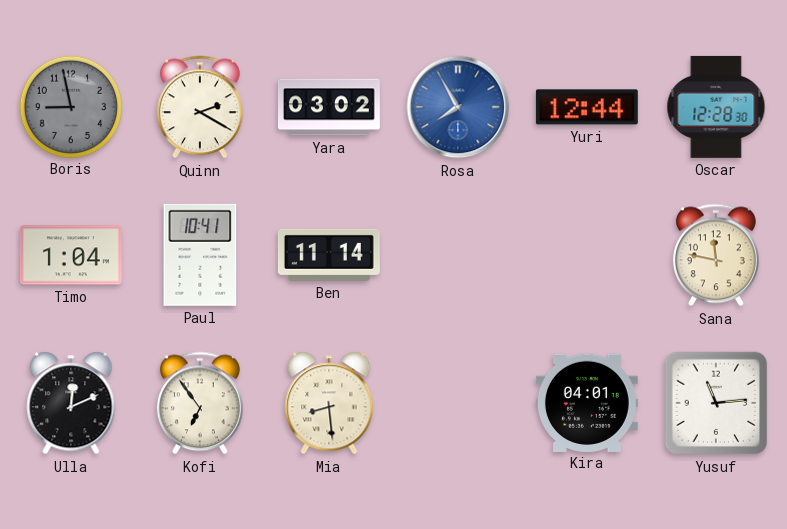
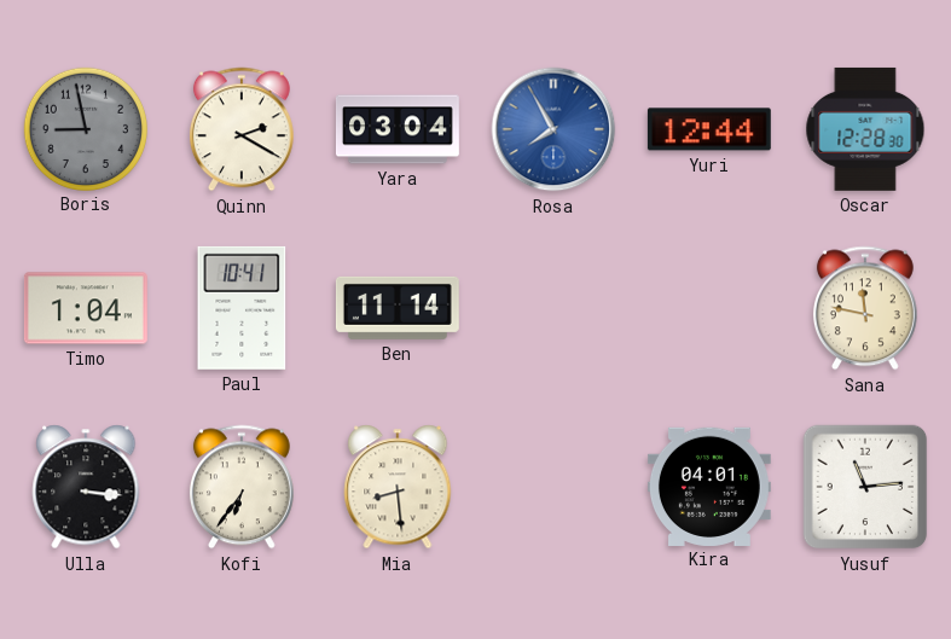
Yara: 03:02 -> 03:04
Ulla: 12:11 -> 3:16
Kofi: 6:54 -> 6:36
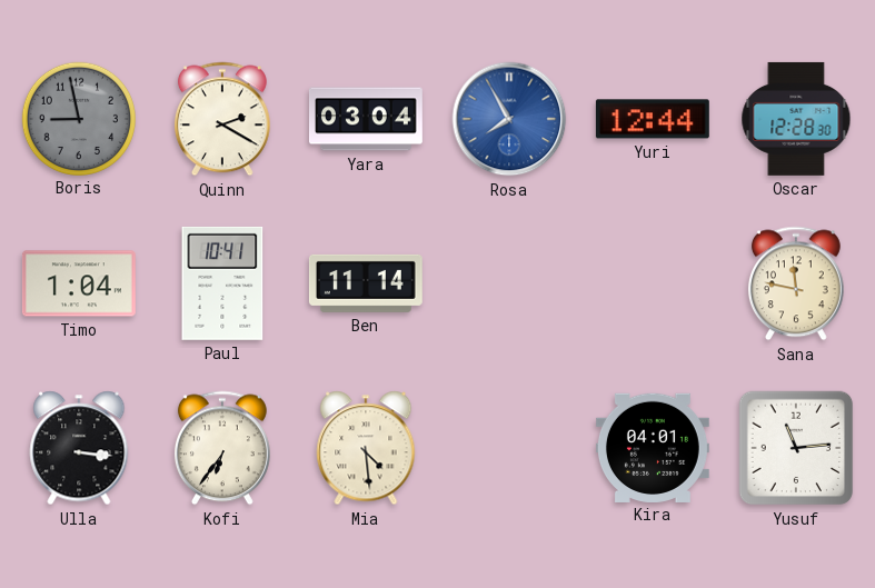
Mia: 8:29 -> 4:29
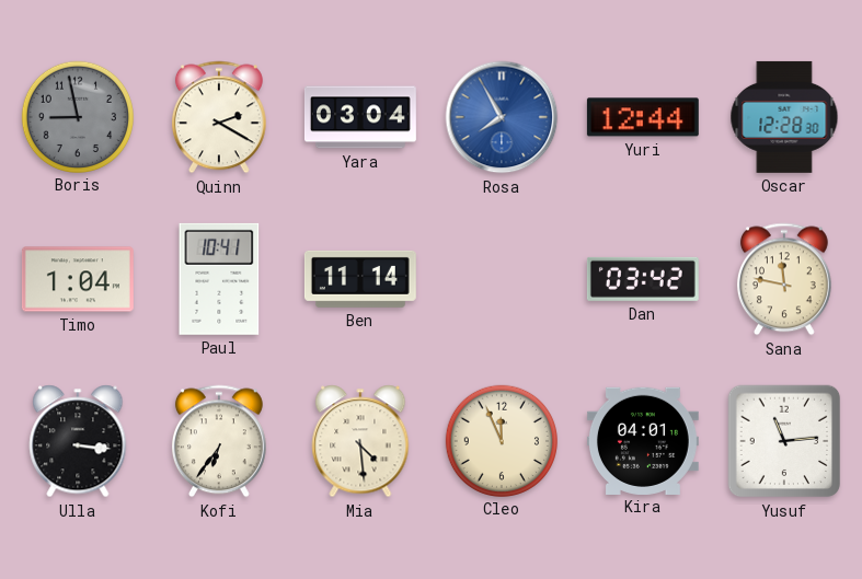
Dan: none -> 03:42
Cleo: none -> 11:56
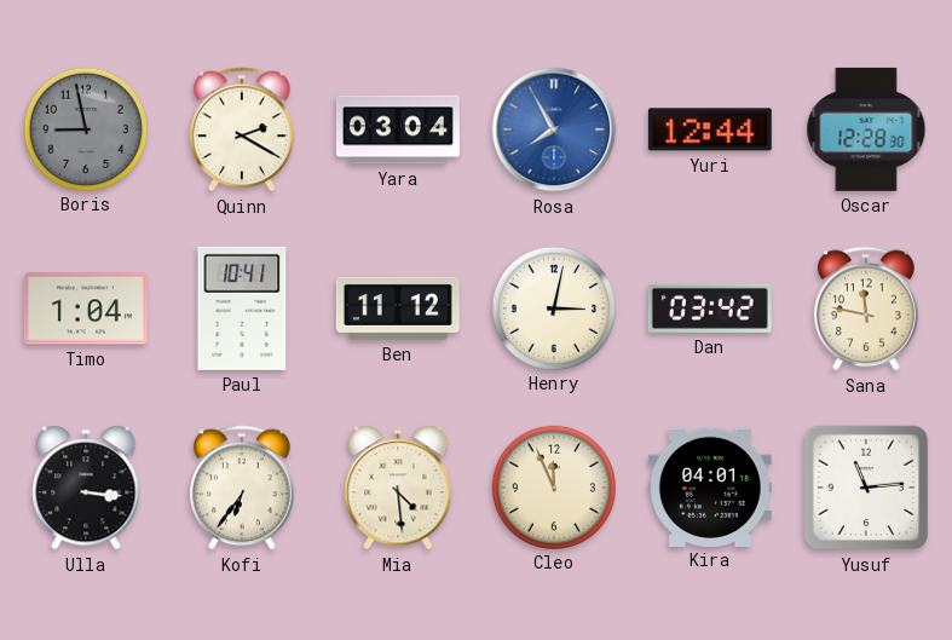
Ben: 11:14 -> 11:12
Henry: none -> 3:02
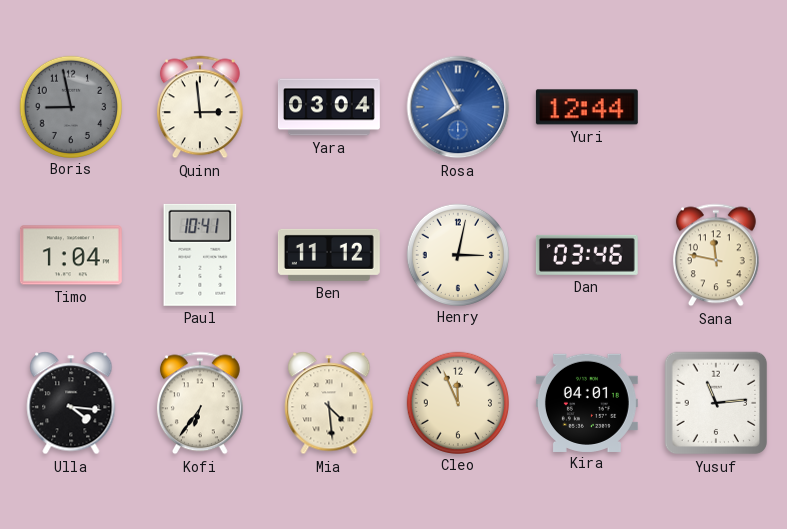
Quinn: 2:20 -> 2:59
Oscar: 12:28 -> none
Dan: 03:42 -> 03:46
Ulla: 3:16 -> 4:16
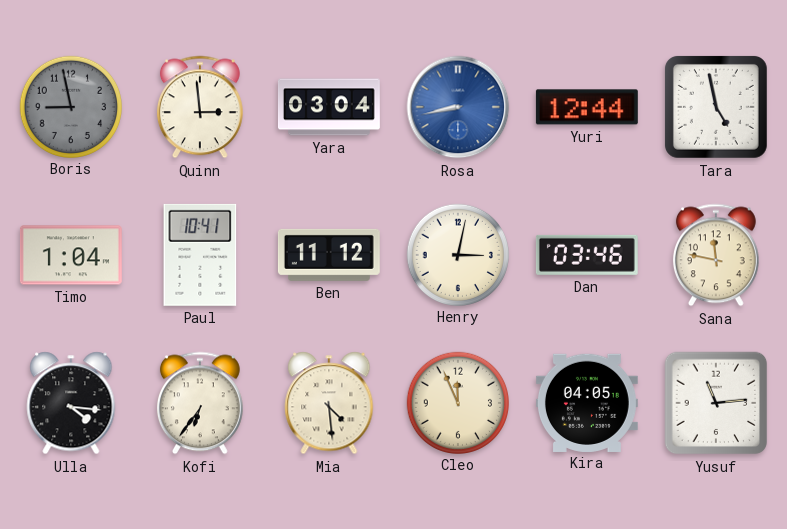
Rosa: 7:55 -> 8:43
Tara: none -> 4:58
Kira: 04:01 -> 04:05
